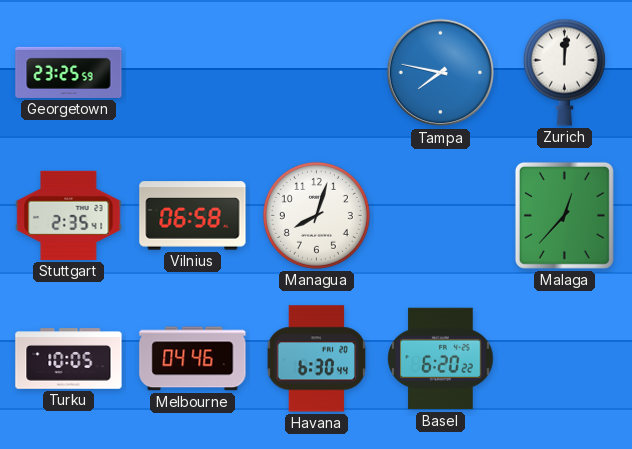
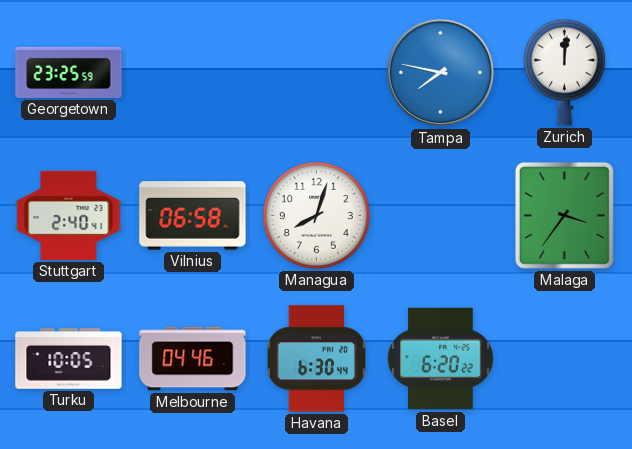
Stuttgart: 2:35 -> 2:40
Malaga: 12:37 -> 3:36
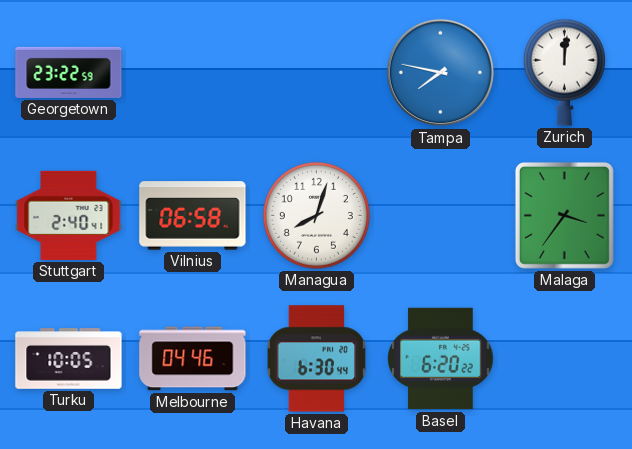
Georgetown: 23:25 -> 23:22
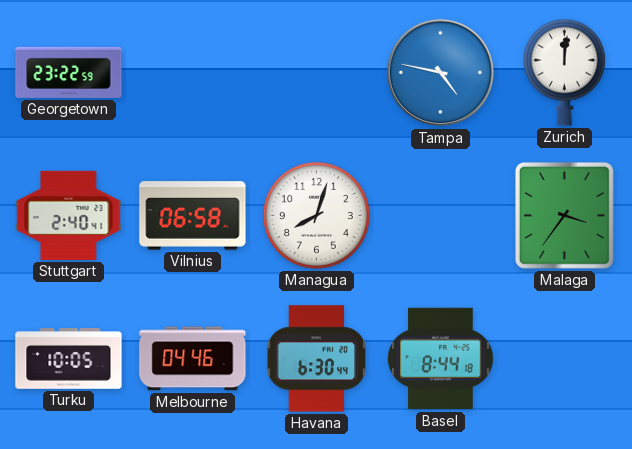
Tampa: 7:47 -> 4:47
Basel: 6:20 -> 8:44
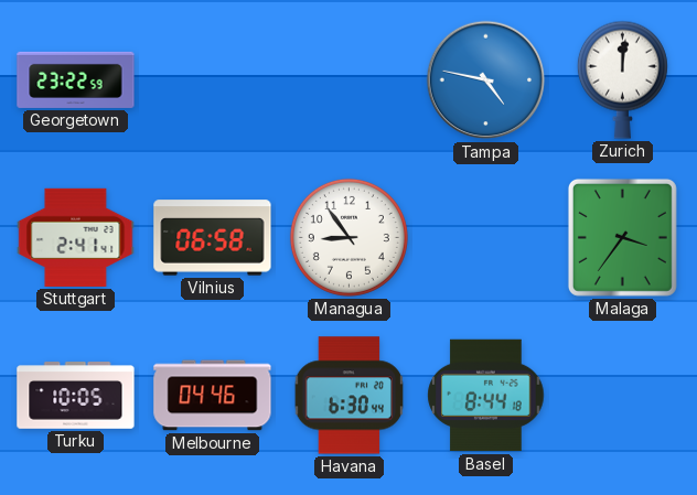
Stuttgart: 2:40 -> 2:41
Managua: 8:03 -> 8:54
